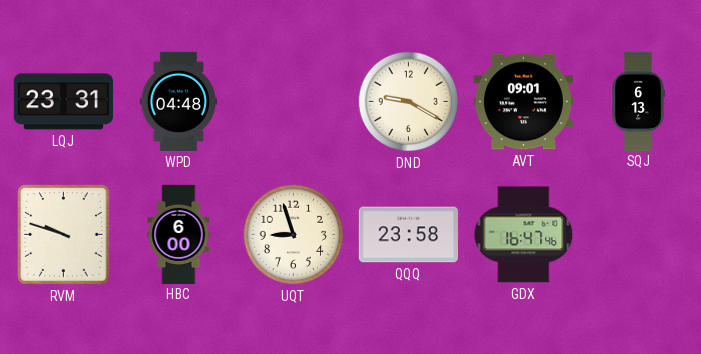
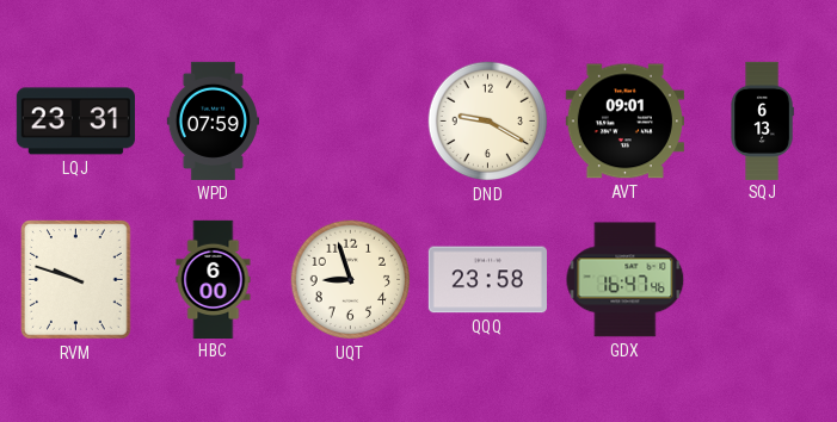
WPD: 04:48 -> 07:59
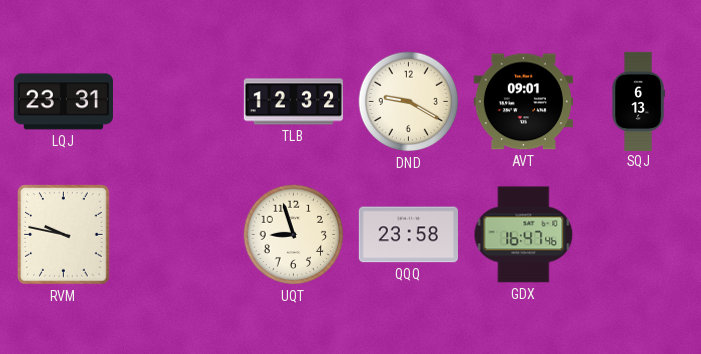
WPD: 07:59 -> none
TLB: none -> 12:32
RVM: 9:48 -> 9:47
HBC: 6:00 -> none
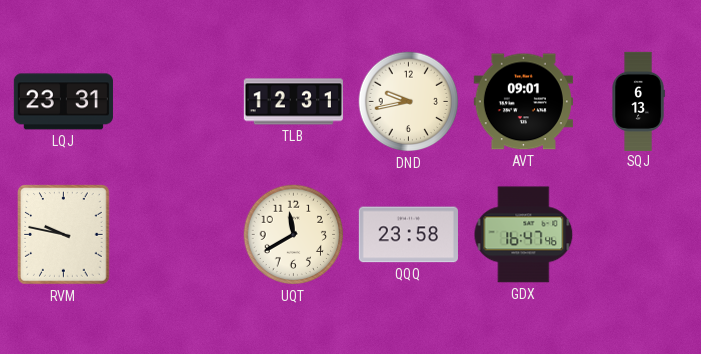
TLB: 12:32 -> 12:31
DND: 9:20 -> 9:43
UQT: 8:57 -> 11:40
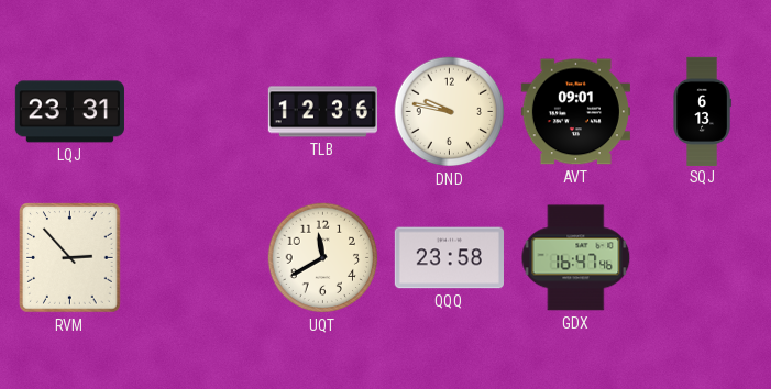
TLB: 12:31 -> 12:36
DND: 9:43 -> 9:47
RVM: 9:47 -> 2:53
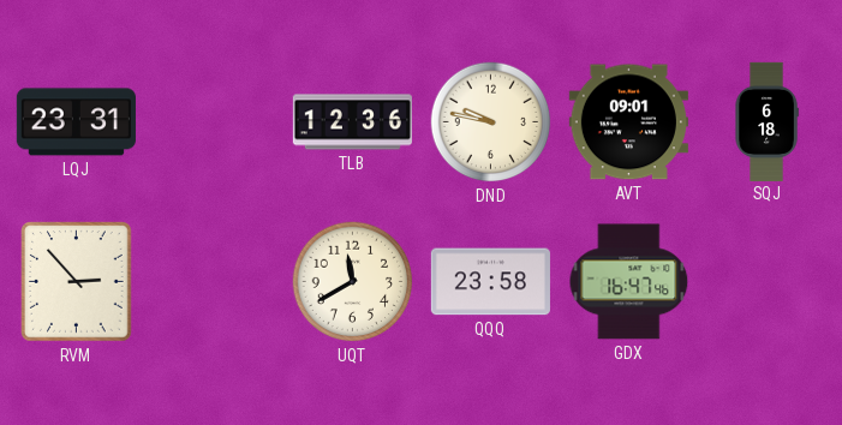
SQJ: 6:13 -> 6:18
